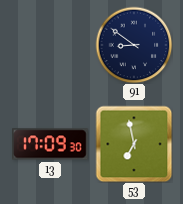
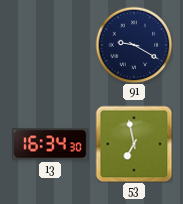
91: 8:51 -> 9:20
13: 17:09 -> 16:34
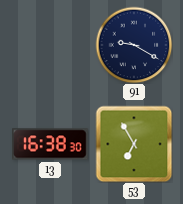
13: 16:34 -> 16:38
53: 6:58 -> 6:55
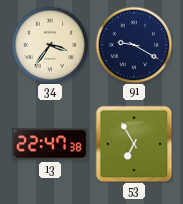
34: none -> 3:36
13: 16:38 -> 22:47
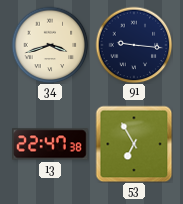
34: 3:36 -> 3:42
91: 9:20 -> 9:16
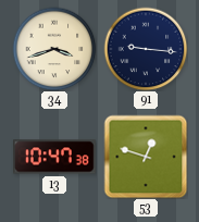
13: 22:47 -> 10:47
53: 6:55 -> 12:48
